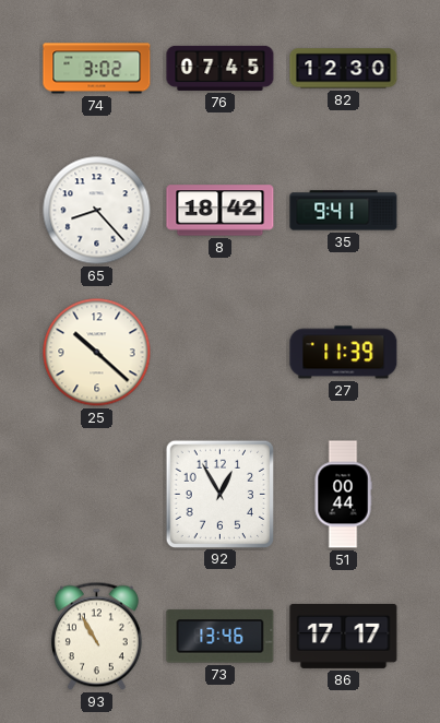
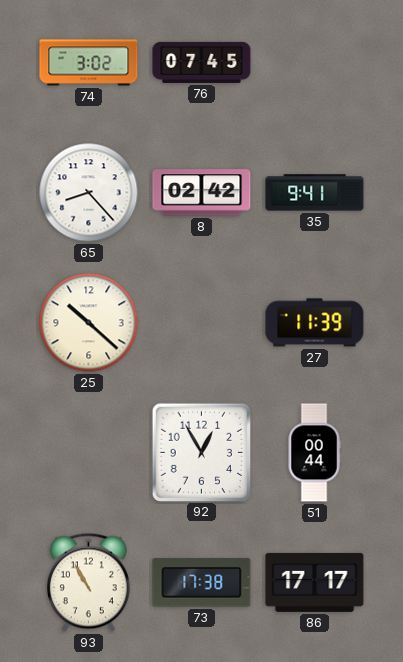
82: 12:30 -> none
8: 18:42 -> 02:42
73: 13:46 -> 17:38
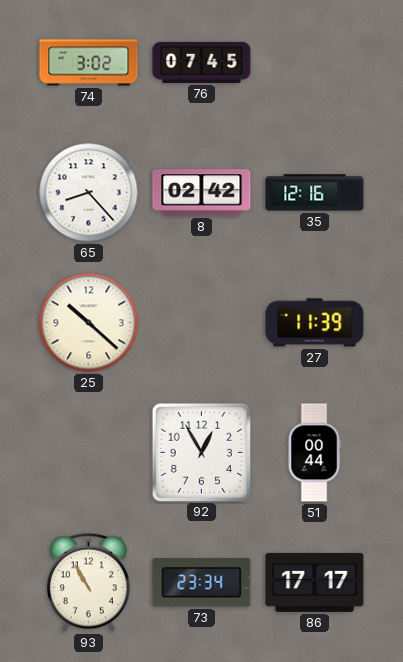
35: 9:41 -> 12:16
73: 17:38 -> 23:34
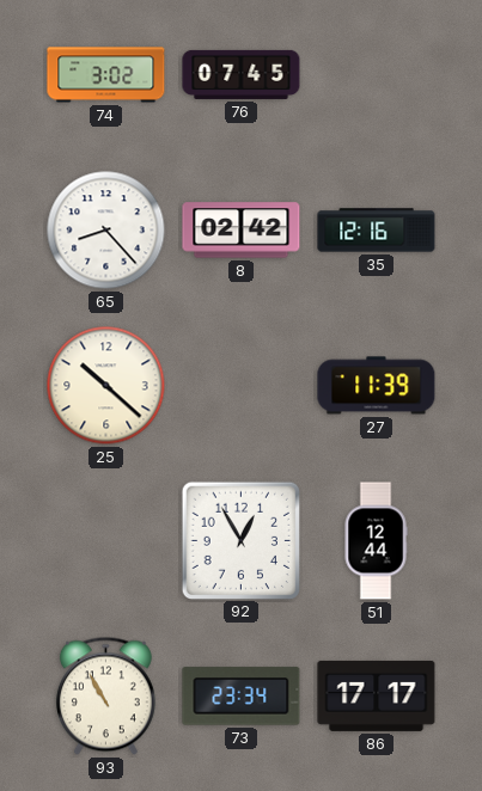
51: 00:44 -> 12:44
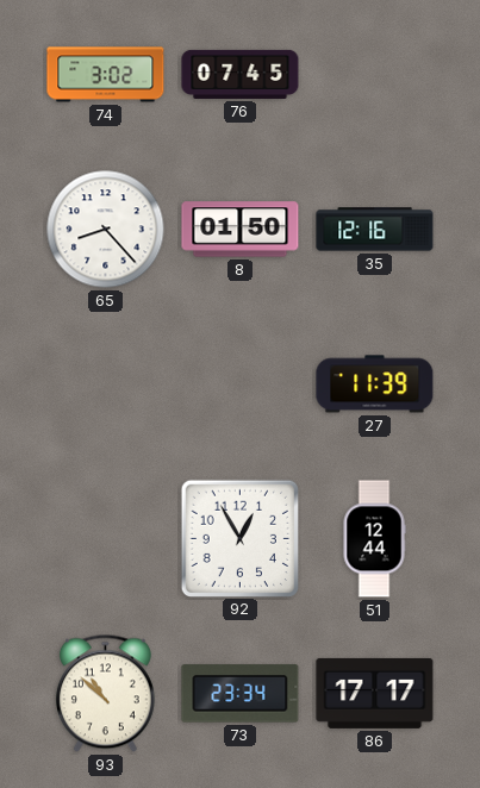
8: 02:42 -> 01:50
25: 10:22 -> none
93: 10:55 -> 10:52
